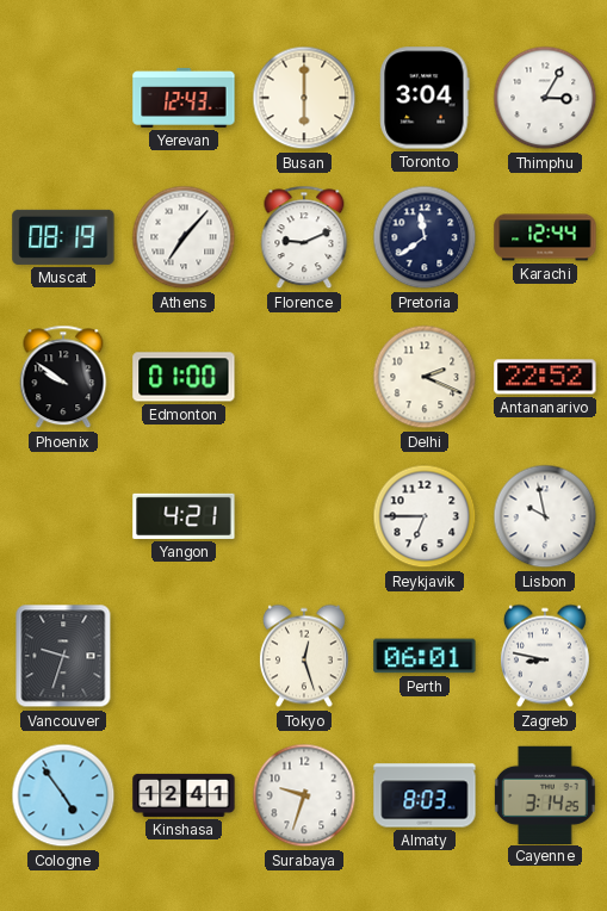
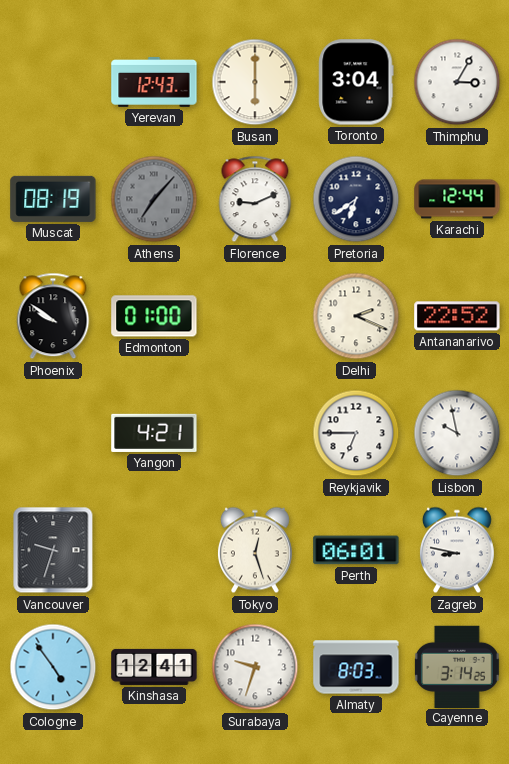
Athens dial: white -> grey
Pretoria: 11:39 -> 6:39
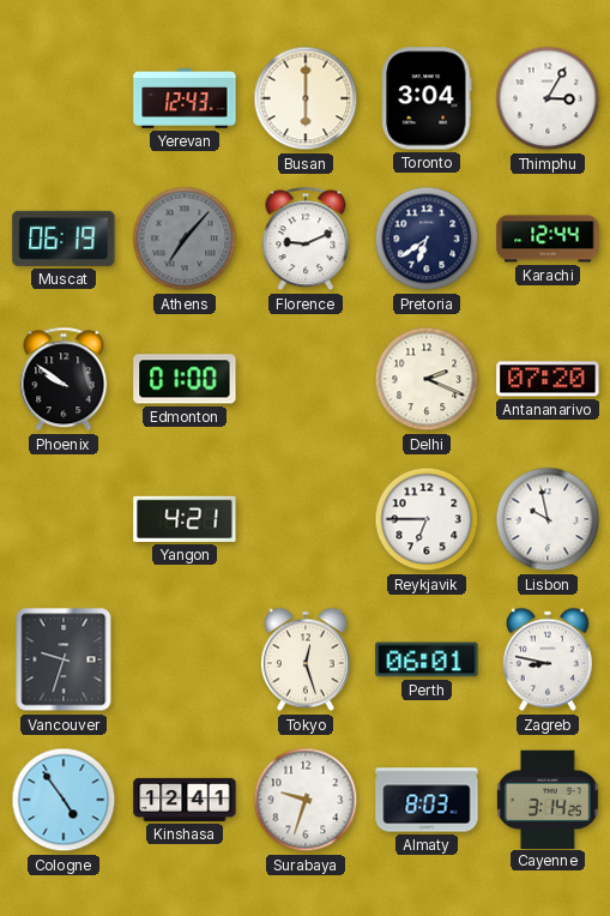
Muscat: 08:19 -> 06:19
Antananarivo: 22:52 -> 07:20
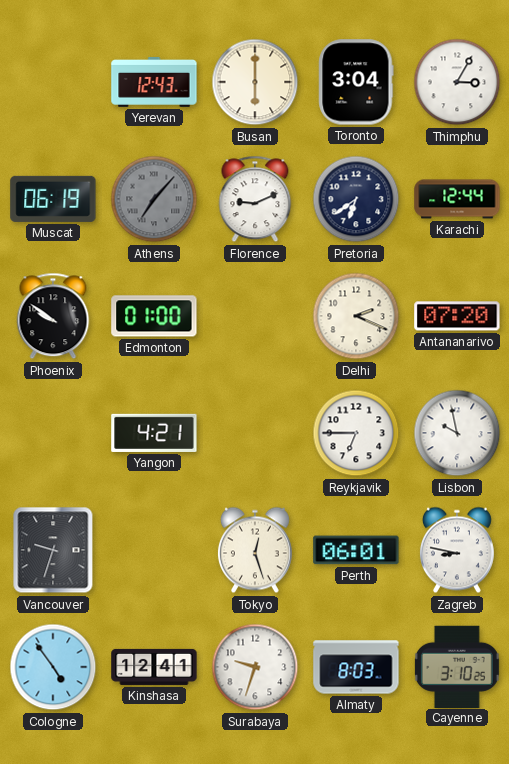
Cayenne: 3:14 -> 3:10
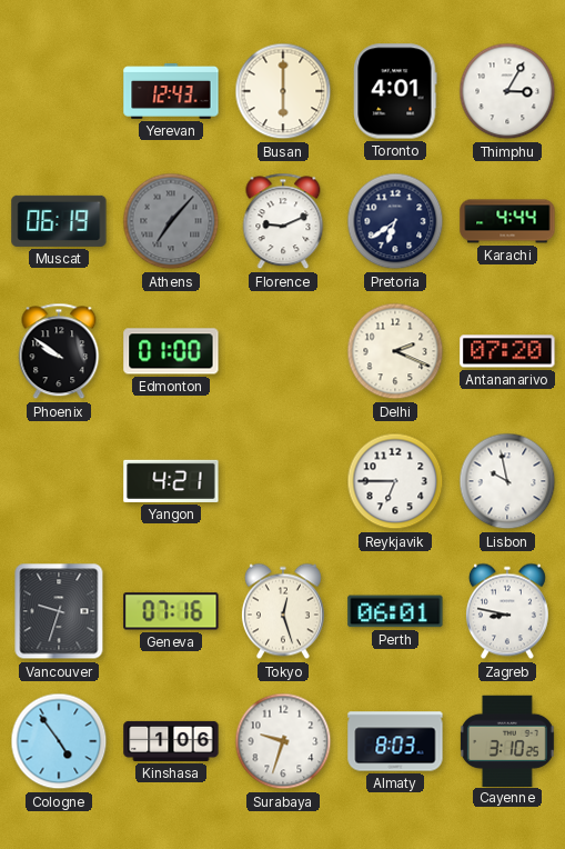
Toronto: 3:04 -> 4:01
Karachi: 12:44 -> 4:44
Geneva: none -> 07:16
Kinshasa: 12:41 -> 1:06
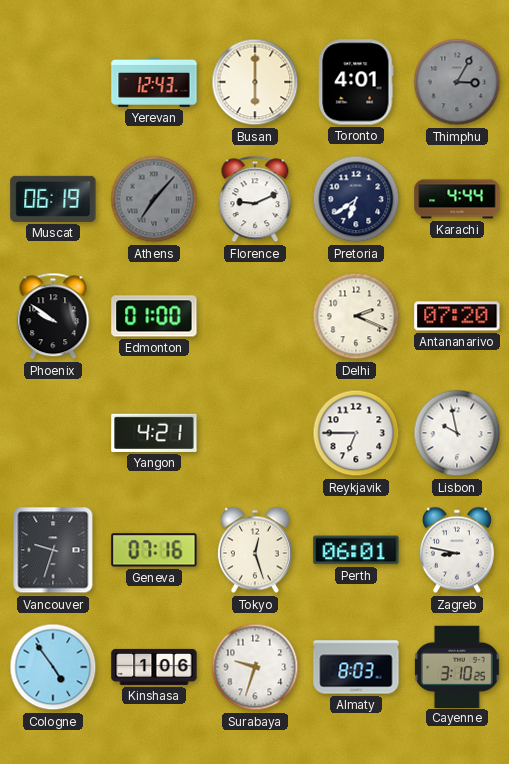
Thimphu dial: white -> grey
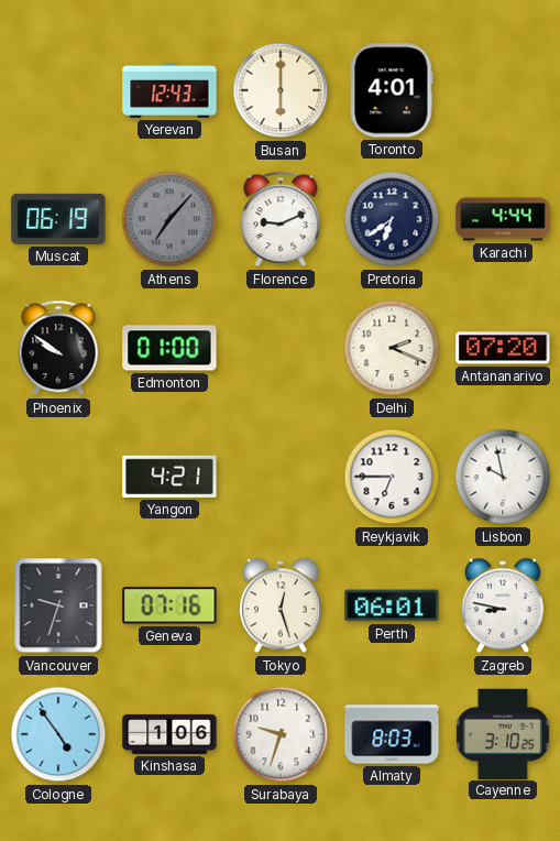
Thimphu: 3:05 -> none
